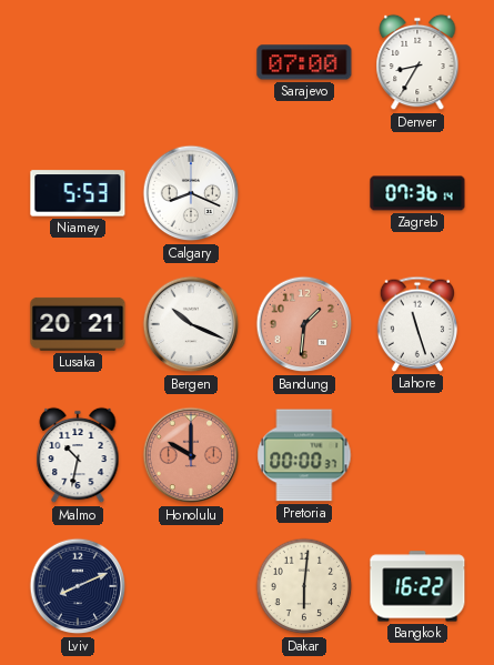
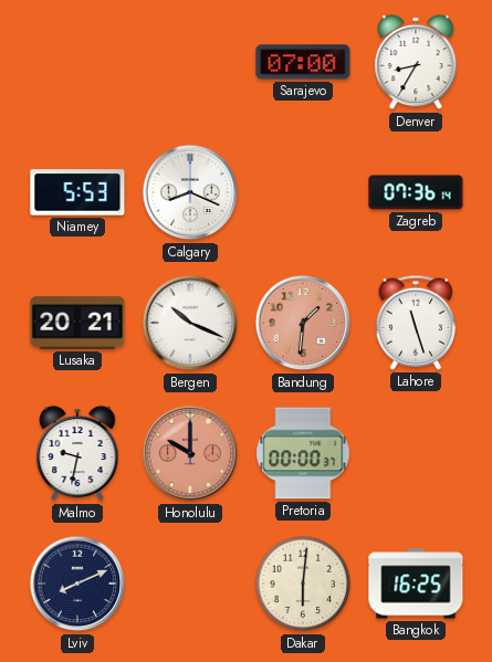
Malmo: 10:32 -> 9:32
Bangkok: 16:22 -> 16:25
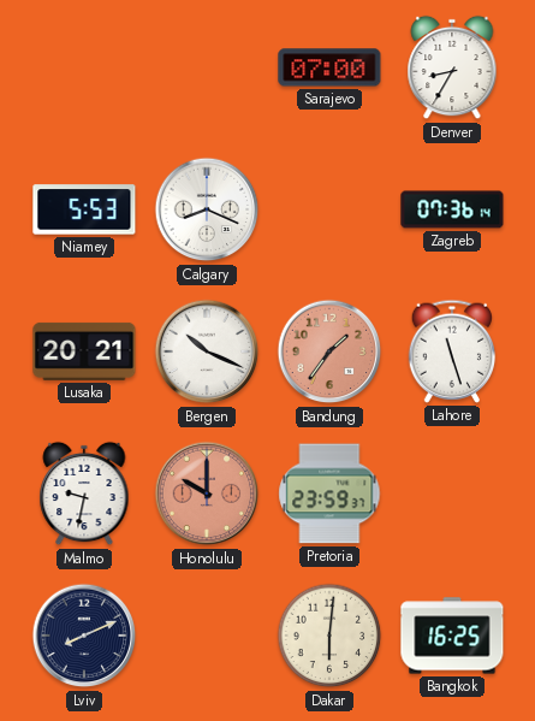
Bandung: 1:31 -> 1:36
Pretoria: 00:00 -> 23:59
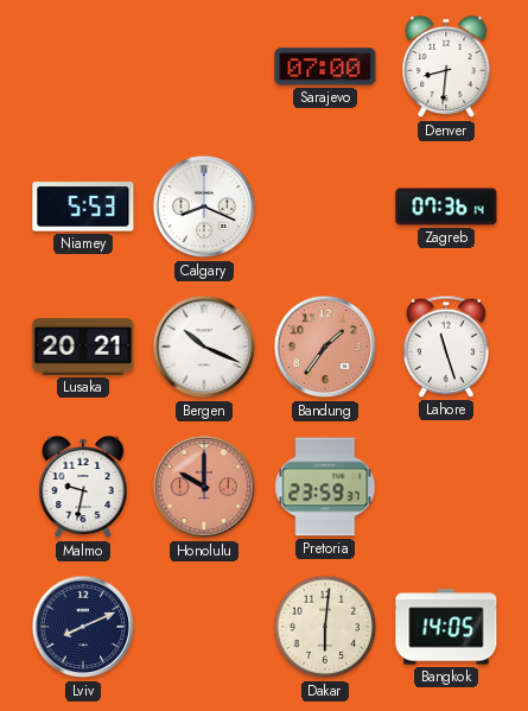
Denver: 8:35 -> 8:31
Bangkok: 16:25 -> 14:05
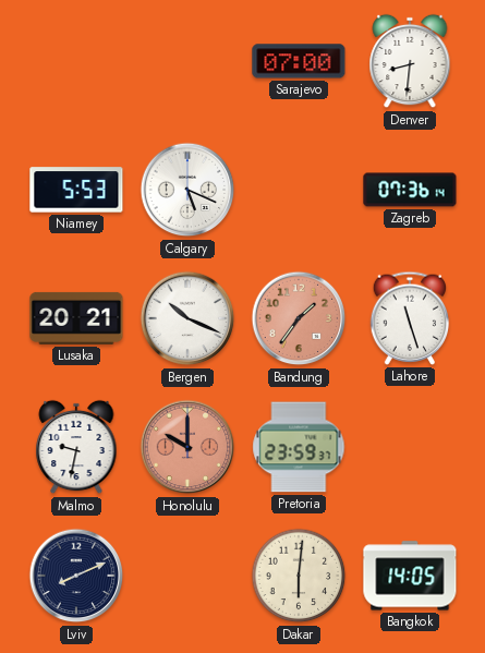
Calgary: 8:19 -> 5:19
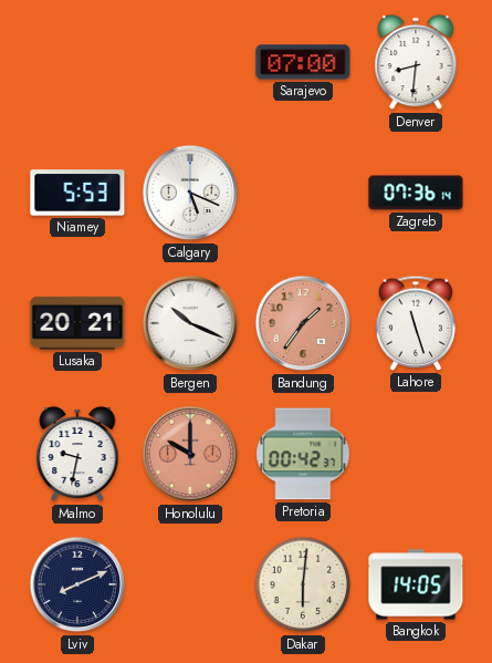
Pretoria: 23:59 -> 00:42
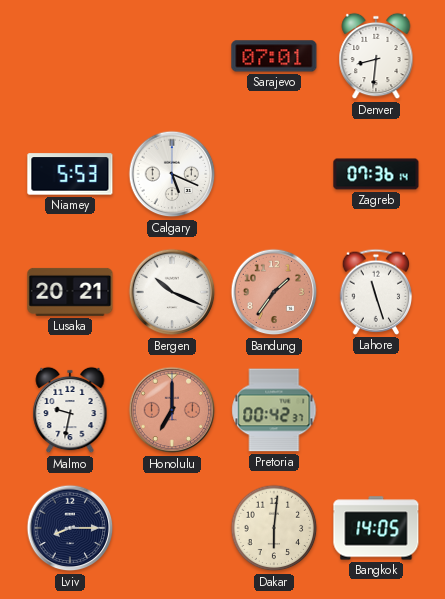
Sarajevo: 07:00 -> 07:01
Honolulu: 10:00 -> 7:00
Lviv: 8:11 -> 8:15
